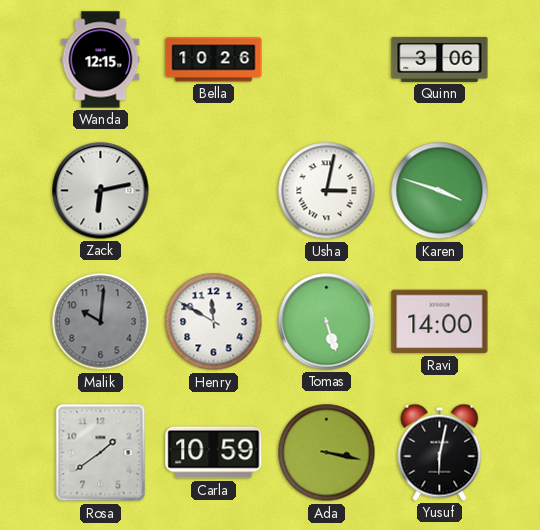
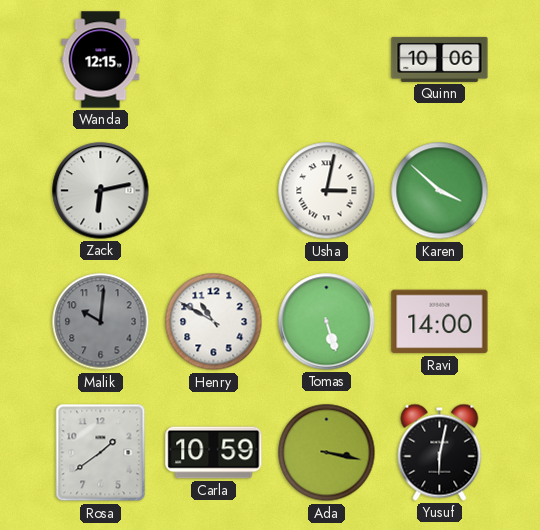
Bella: 10:26 -> none
Quinn: 3:06 -> 10:06
Karen: 3:48 -> 3:52
Henry: 11:50 -> 10:50
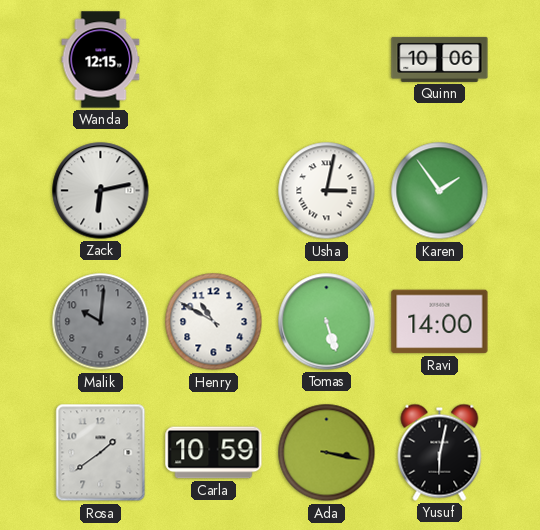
Karen: 3:52 -> 1:54
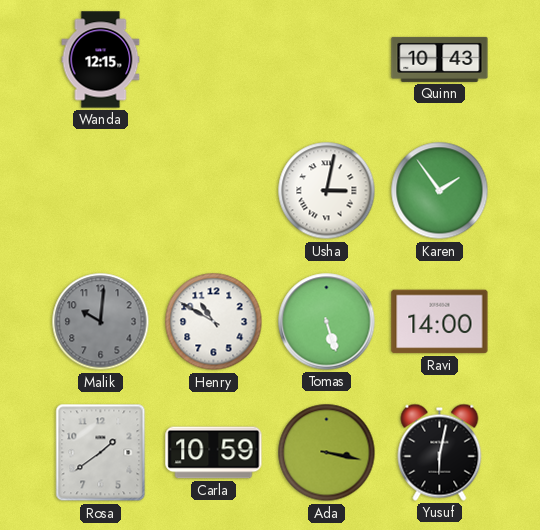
Quinn: 10:06 -> 10:43
Zack: 6:13 -> none
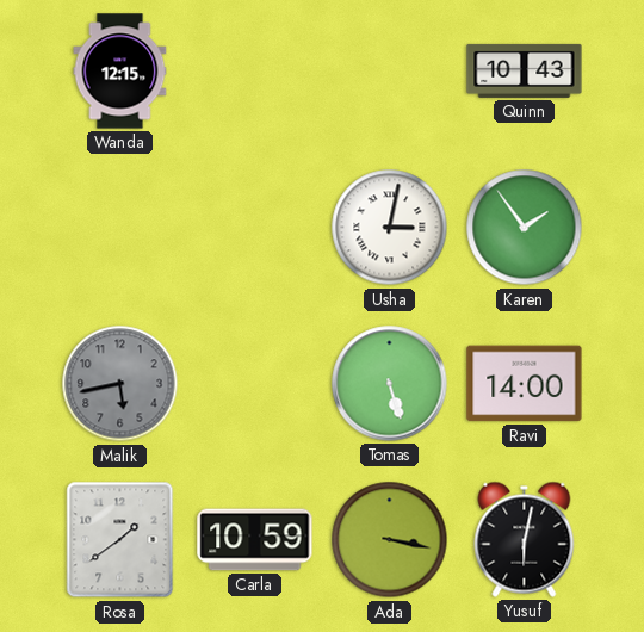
Malik: 10:01 -> 5:43
Henry: 10:50 -> none
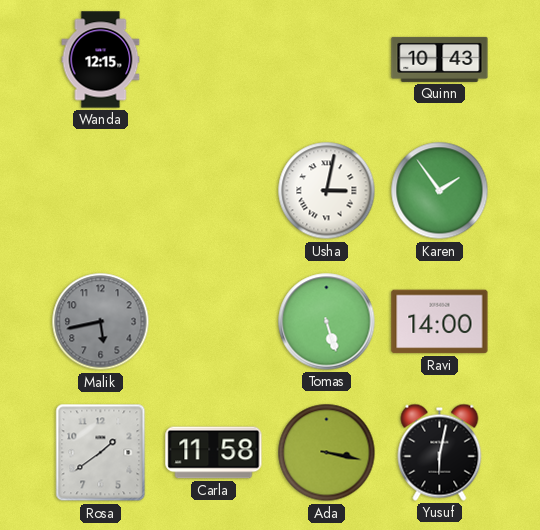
Carla: 10:59 -> 11:58
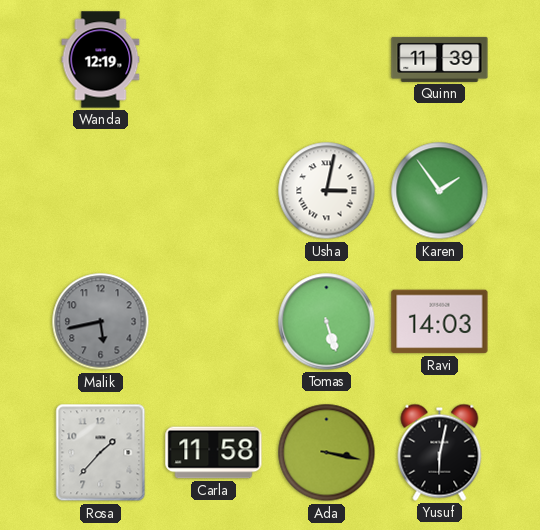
Wanda: 12:15 -> 12:19
Quinn: 10:43 -> 11:39
Ravi: 14:00 -> 14:03
Rosa: 1:39 -> 1:37
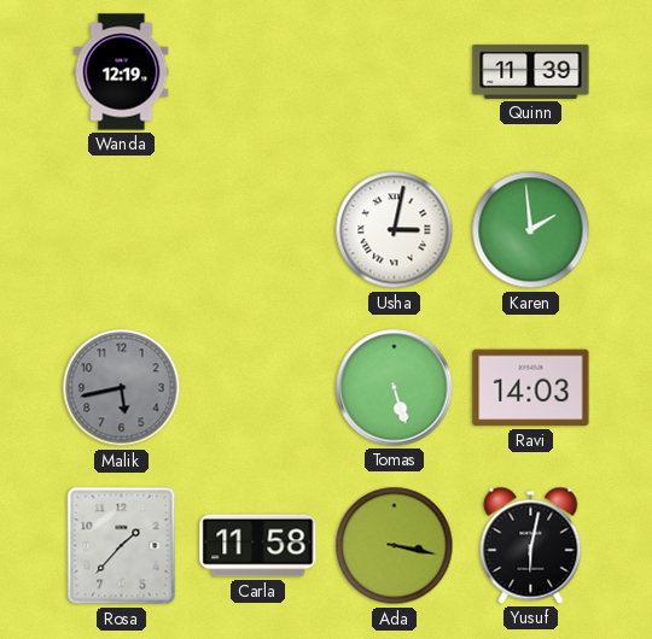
Karen: 1:54 -> 1:59
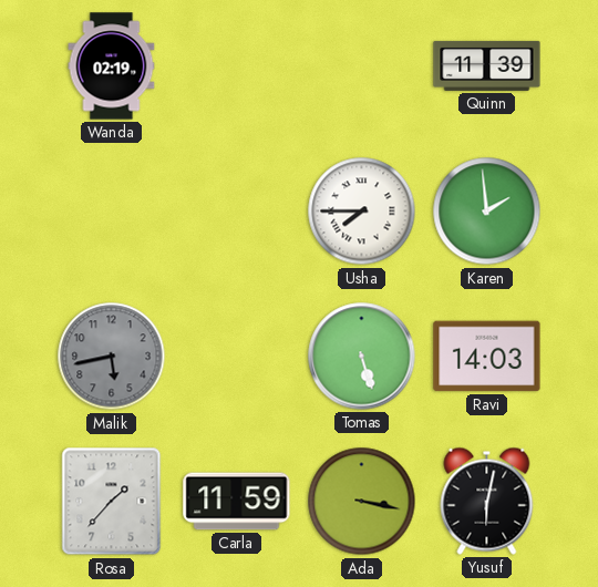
Wanda: 12:19 -> 02:19
Usha: 3:02 -> 7:45
Carla: 11:58 -> 11:59
